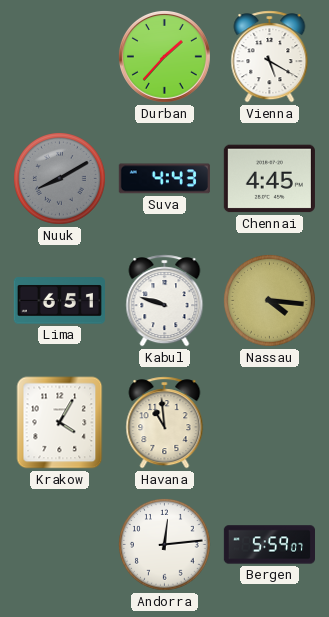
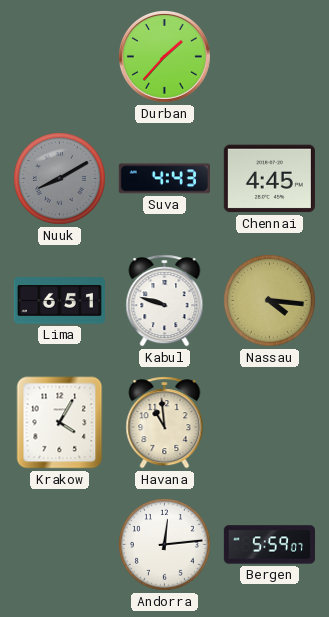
Vienna: 5:20 -> none
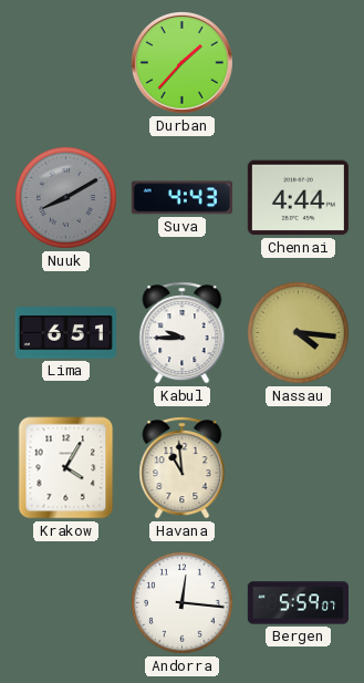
Chennai: 4:45 -> 4:44
Kabul: 9:48 -> 9:45
Andorra: 12:14 -> 12:16
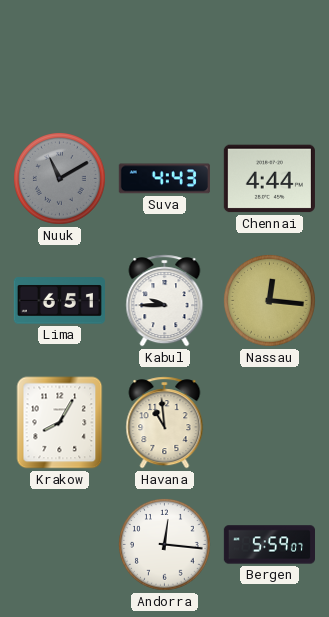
Durban: 1:37 -> none
Nuuk: 8:10 -> 11:10
Nassau: 4:16 -> 12:16
Krakow: 4:05 -> 8:05
